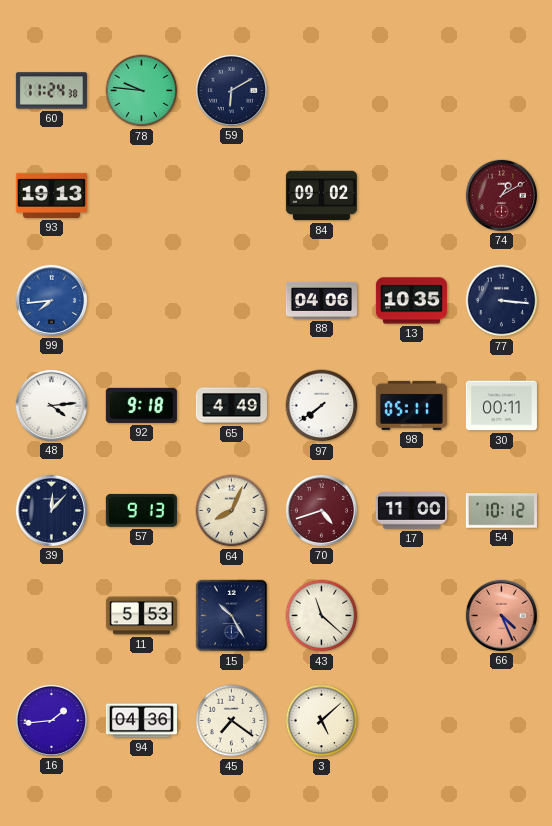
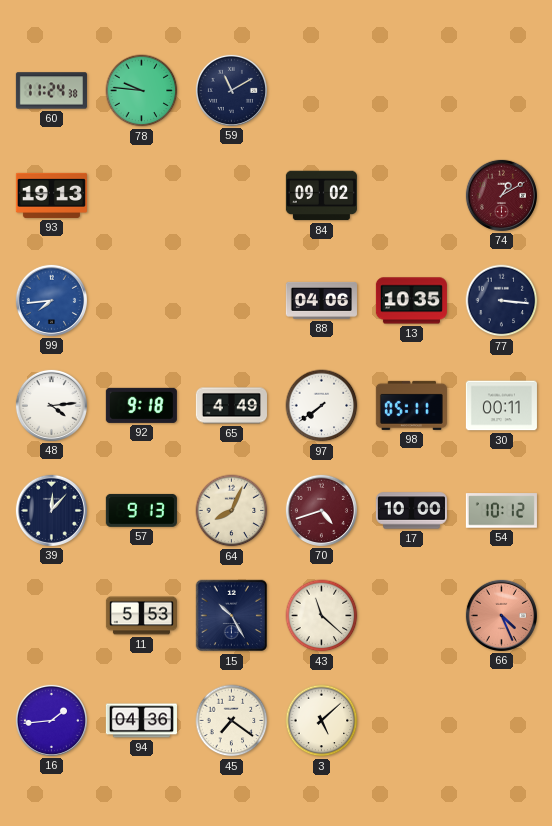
59: 6:10 -> 11:10
17: 11:00 -> 10:00
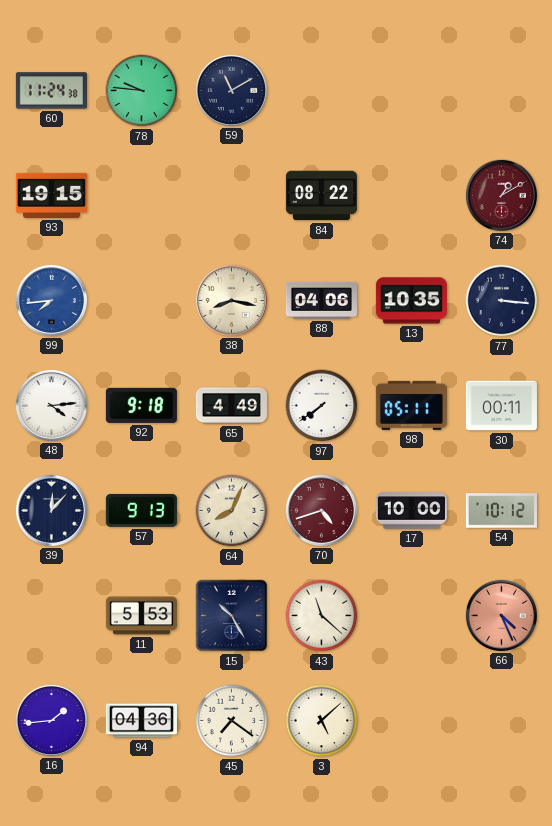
93: 19:13 -> 19:15
84: 09:02 -> 08:22
38: none -> 8:17
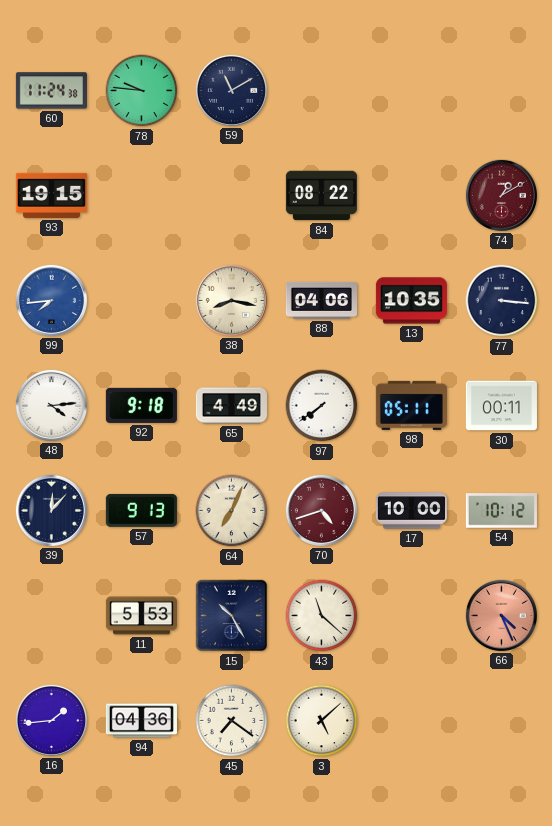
64: 8:04 -> 7:04
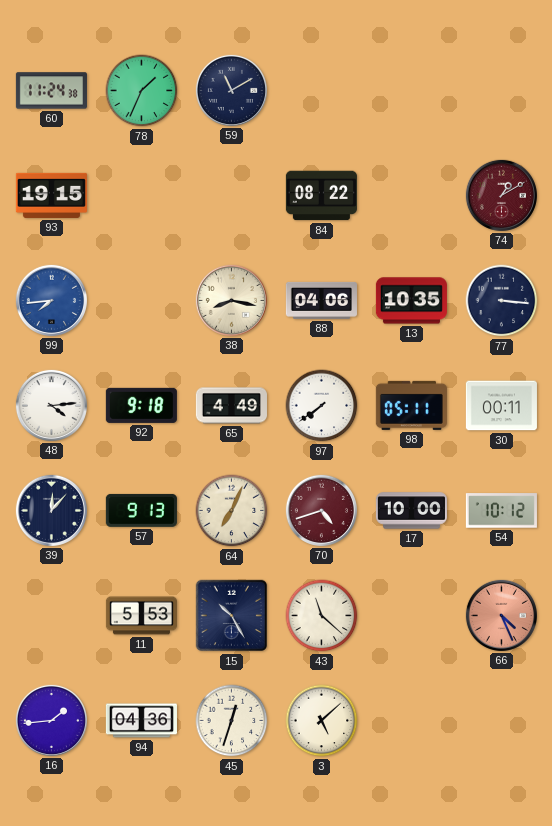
78: 9:46 -> 1:34
45: 7:21 -> 12:33
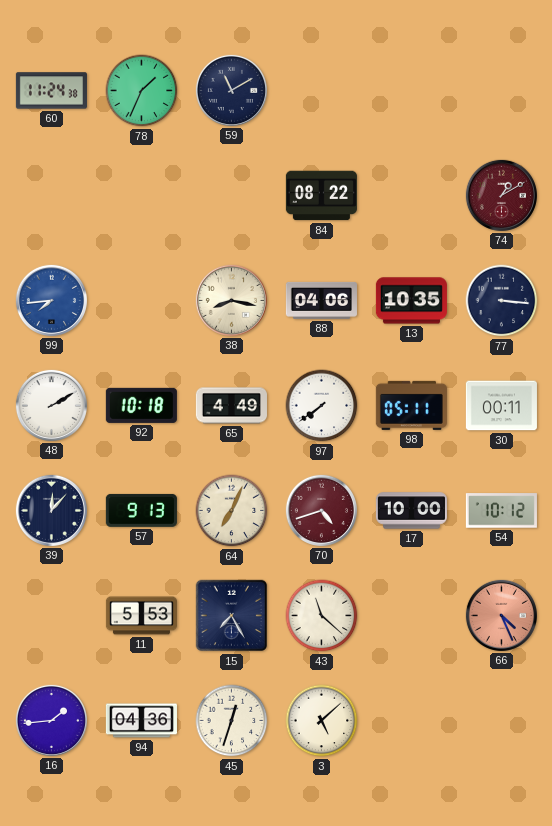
93: 19:15 -> none
48: 4:14 -> 2:10
92: 9:18 -> 10:18
15: 10:25 -> 7:25
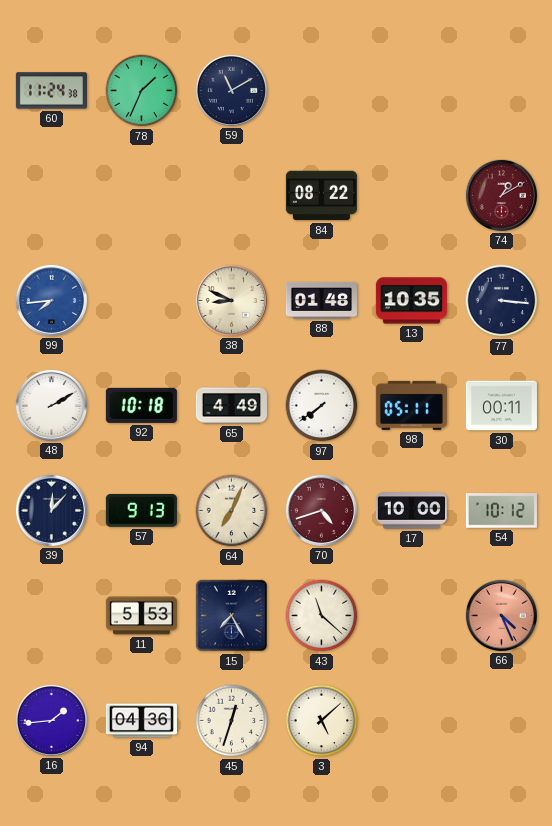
38: 8:17 -> 8:49
88: 04:06 -> 01:48
